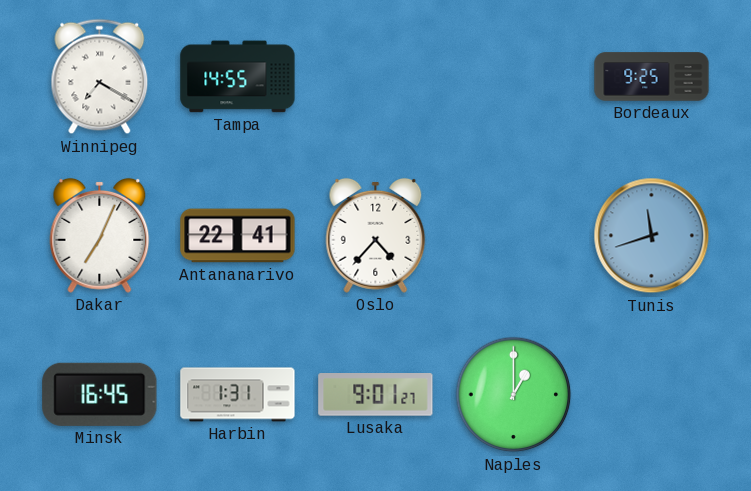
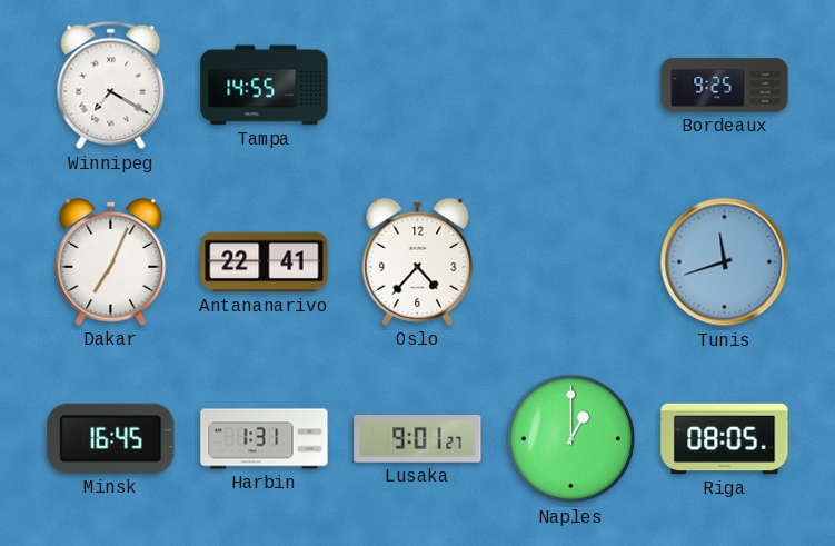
Riga: none -> 08:05
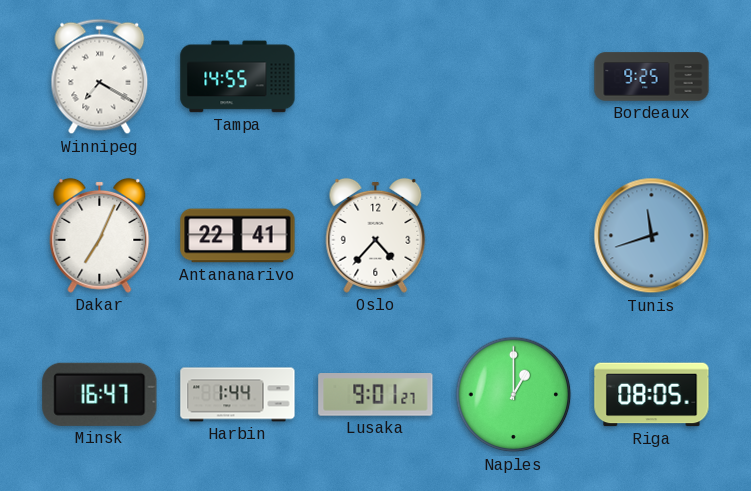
Minsk: 16:45 -> 16:47
Harbin: 1:31 -> 1:44
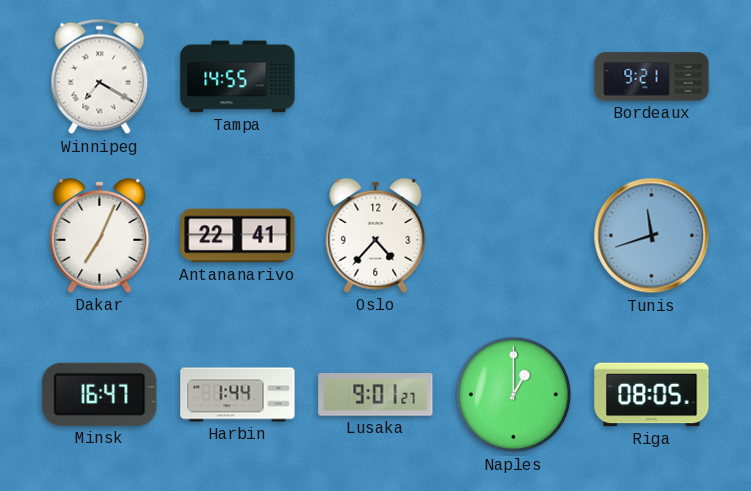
Bordeaux: 9:25 -> 9:21
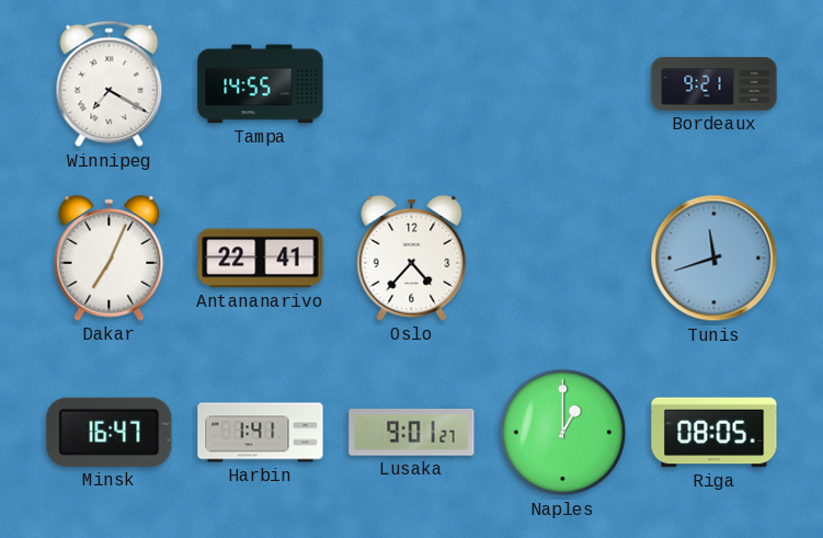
Harbin: 1:44 -> 1:41
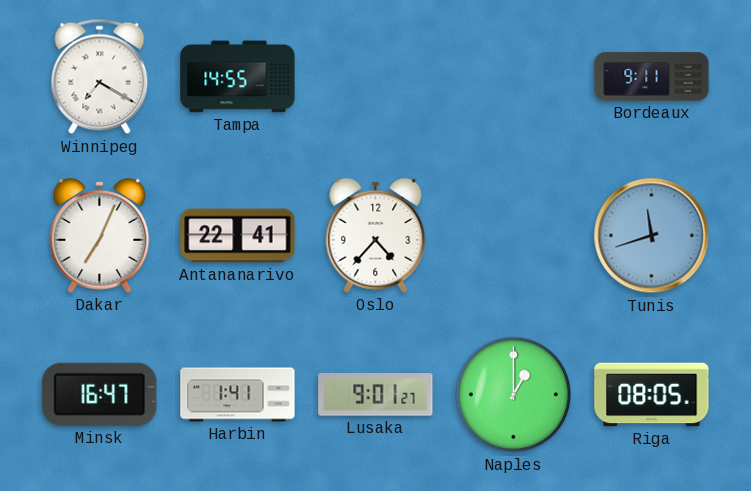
Bordeaux: 9:21 -> 9:11
